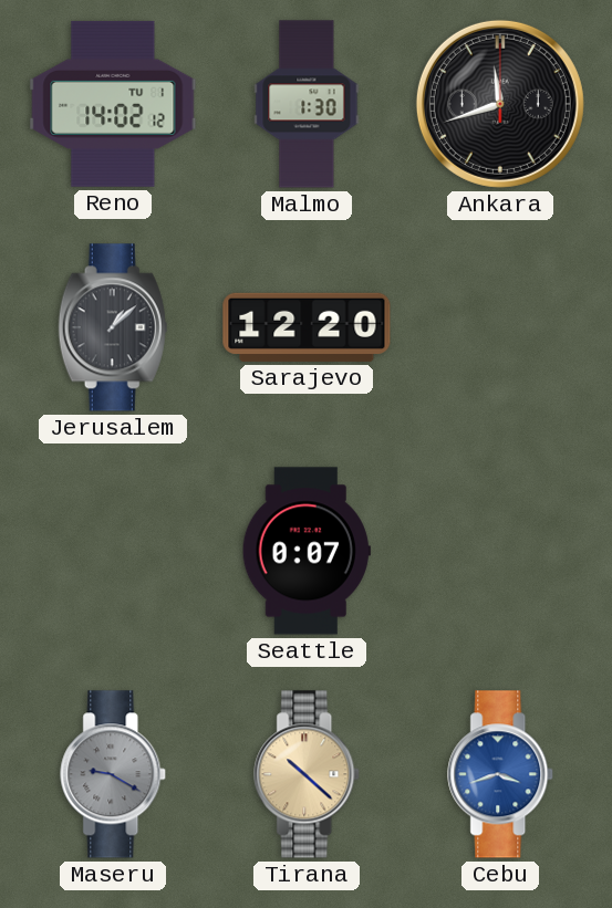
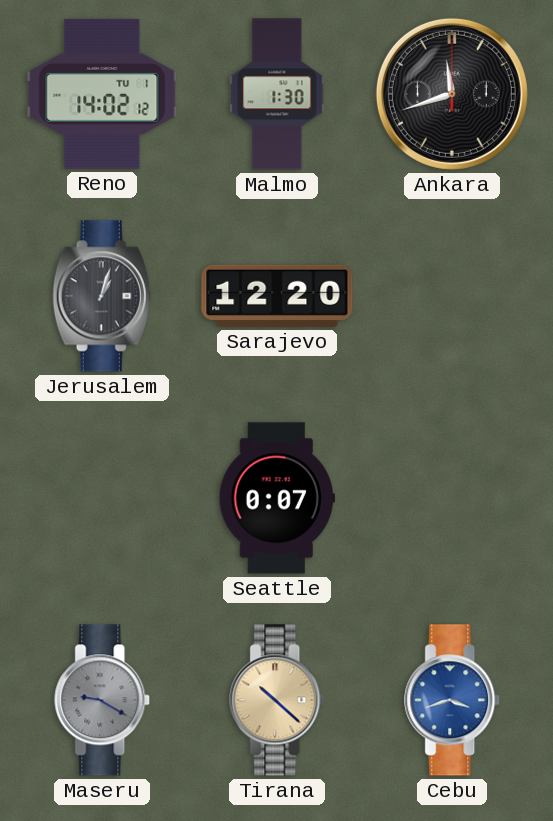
Jerusalem: 1:08 -> 1:03
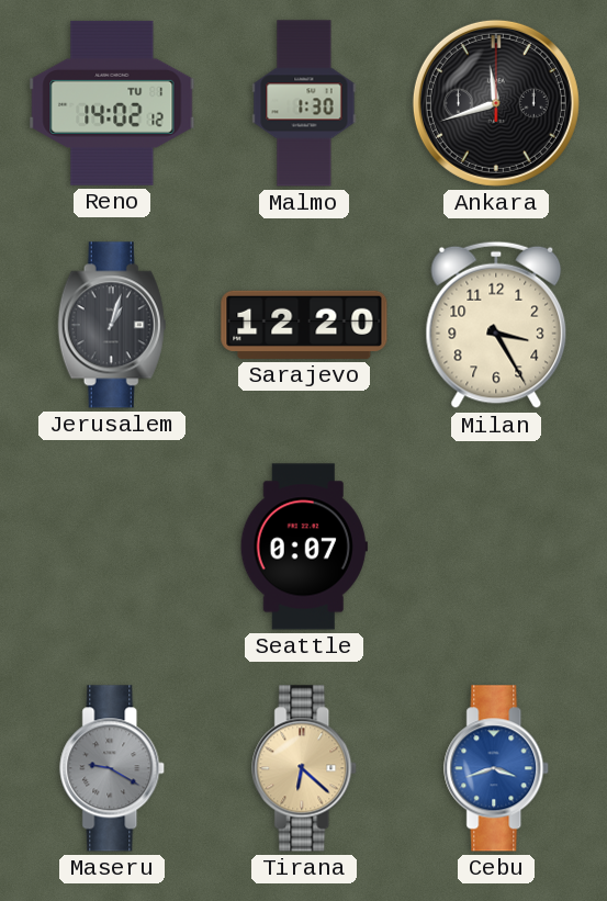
Milan: none -> 3:25
Tirana: 10:22 -> 6:22
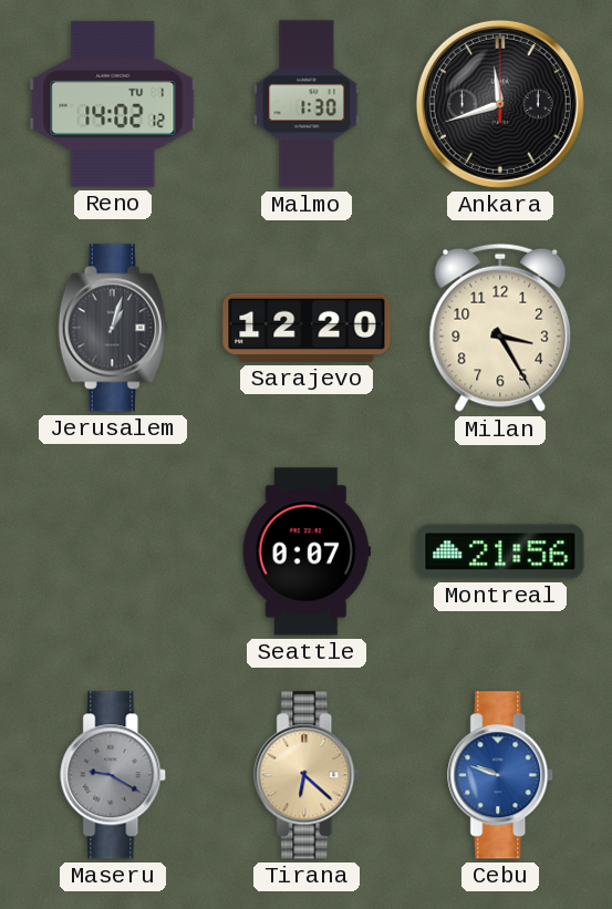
Montreal: none -> 21:56
Cebu: 3:42 -> 9:48
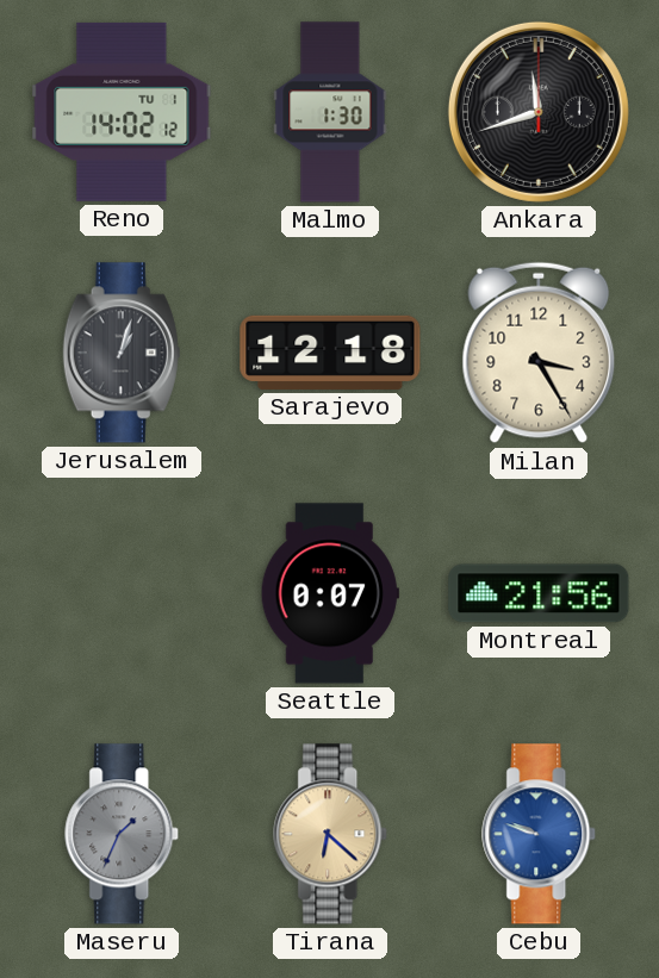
Sarajevo: 12:20 -> 12:18
Maseru: 9:20 -> 1:34
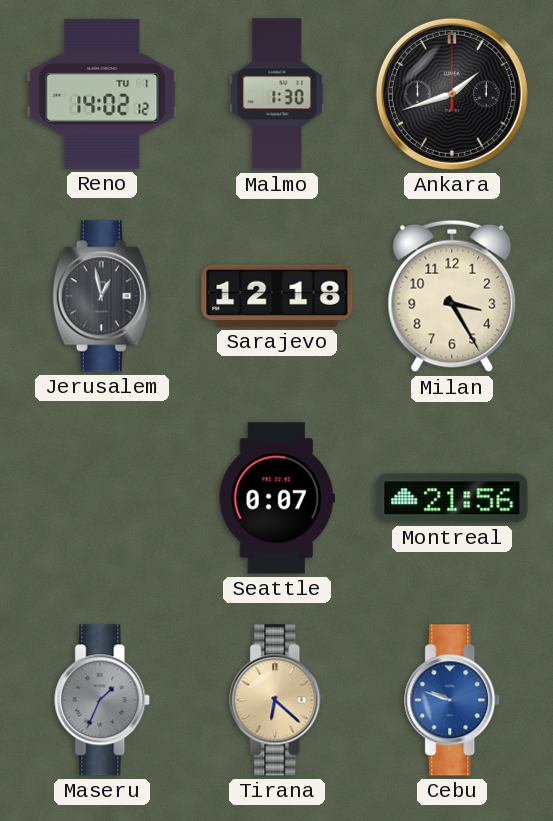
Ankara: 11:42 -> 1:42
Jerusalem: 1:03 -> 12:58
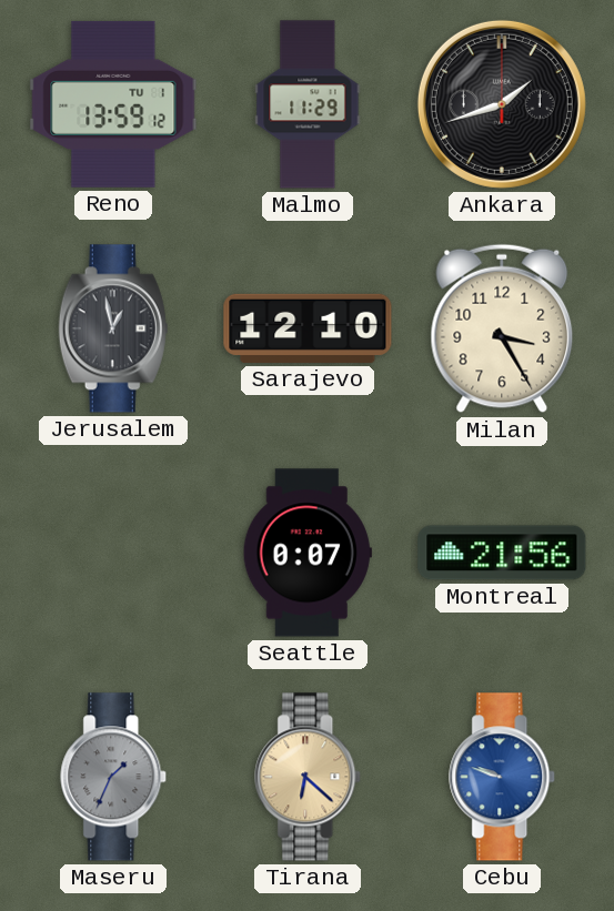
Reno: 14:02 -> 13:59
Malmo: 1:30 -> 11:29
Sarajevo: 12:18 -> 12:10
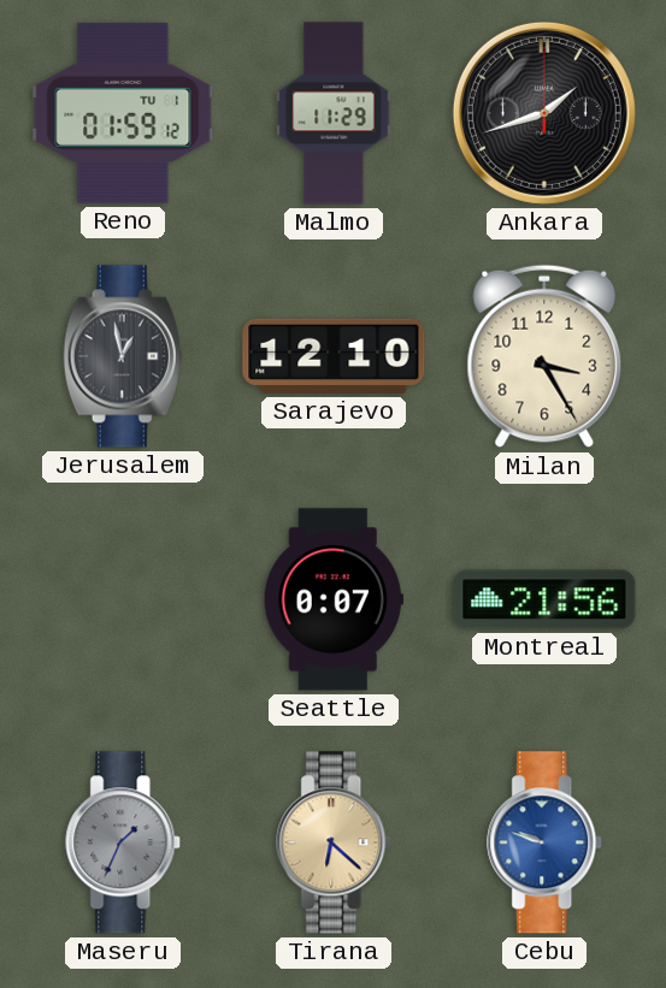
Reno: 13:59 -> 01:59
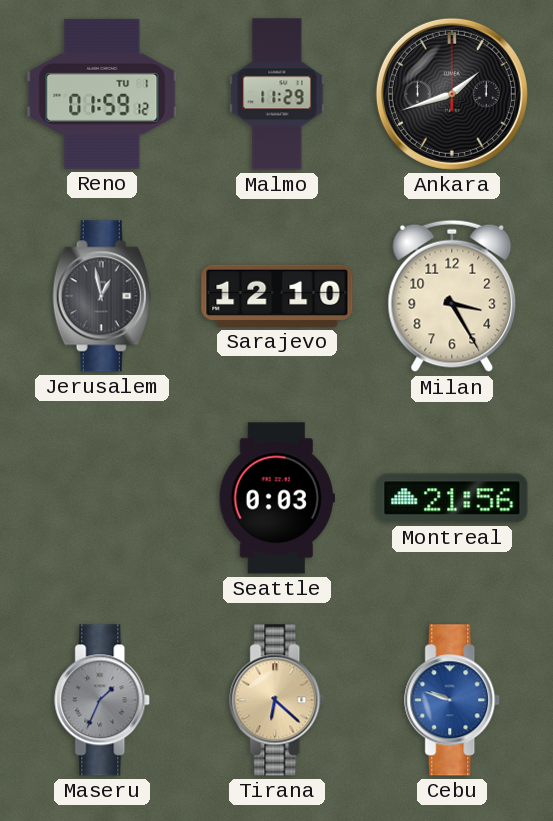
Seattle: 0:07 -> 0:03
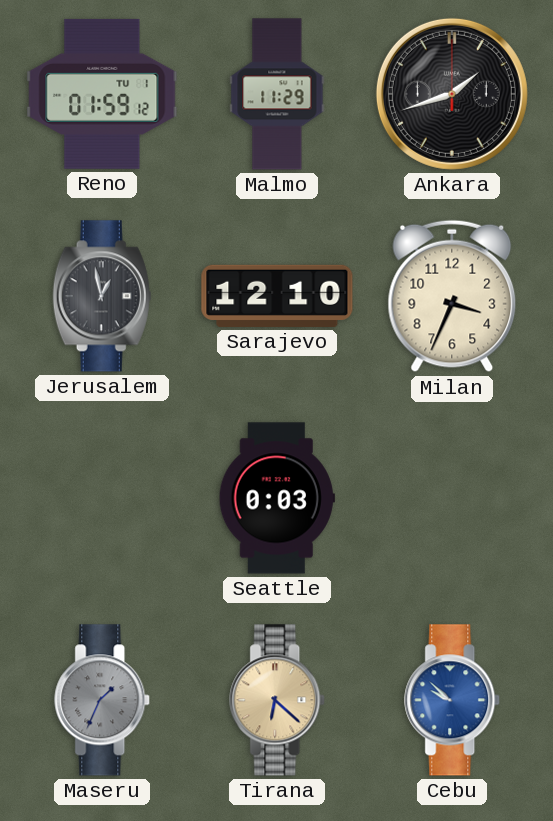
Milan: 3:25 -> 3:34
Montreal: 21:56 -> none
Cebu: 9:48 -> 9:52
